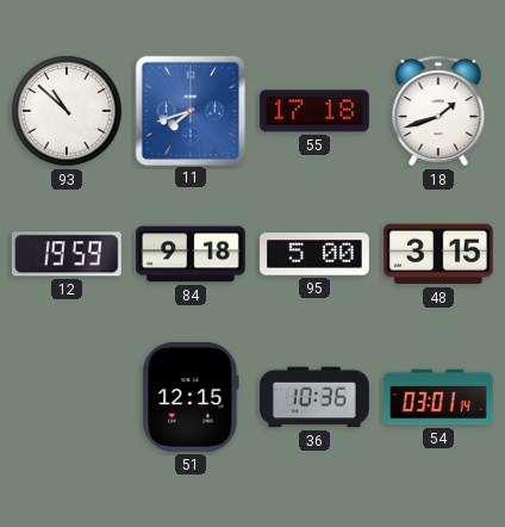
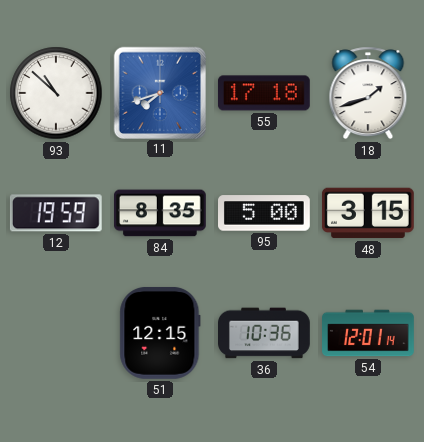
84: 9:18 -> 8:35
54: 03:01 -> 12:01
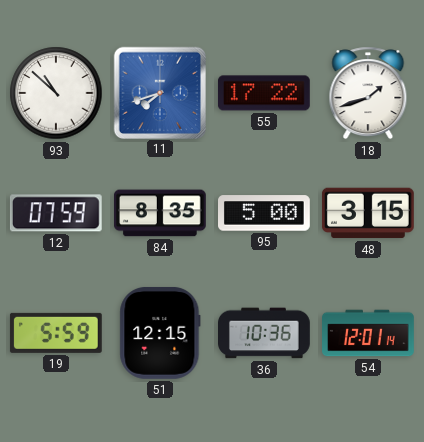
55: 17:18 -> 17:22
12: 19:59 -> 07:59
19: none -> 5:59
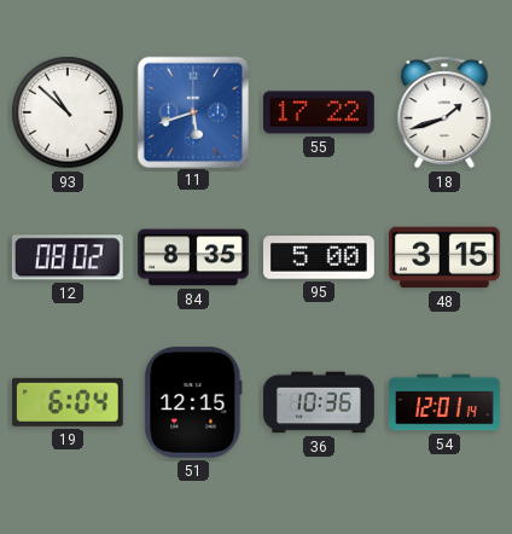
11: 7:42 -> 5:42
12: 07:59 -> 08:02
19: 5:59 -> 6:04
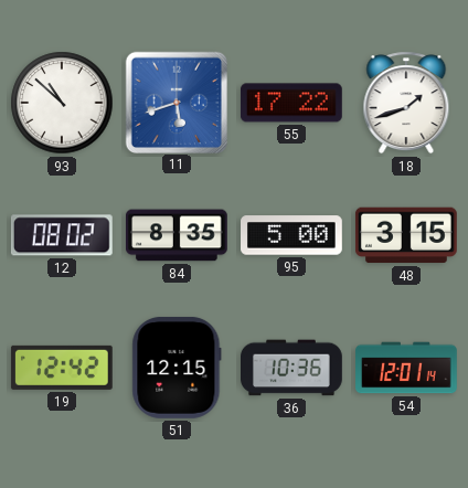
19: 6:04 -> 12:42
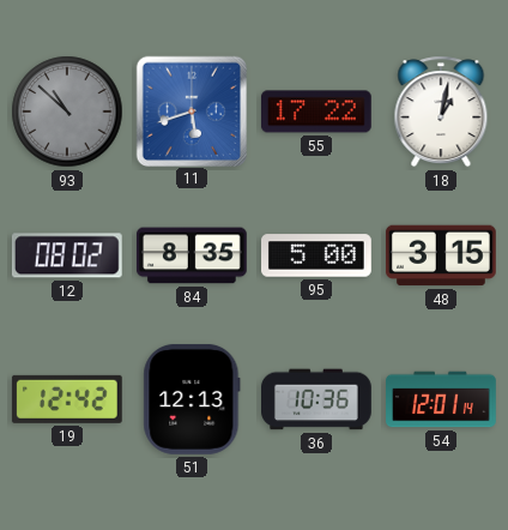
93 dial: white -> grey
18: 1:42 -> 1:02
51: 12:15 -> 12:13
